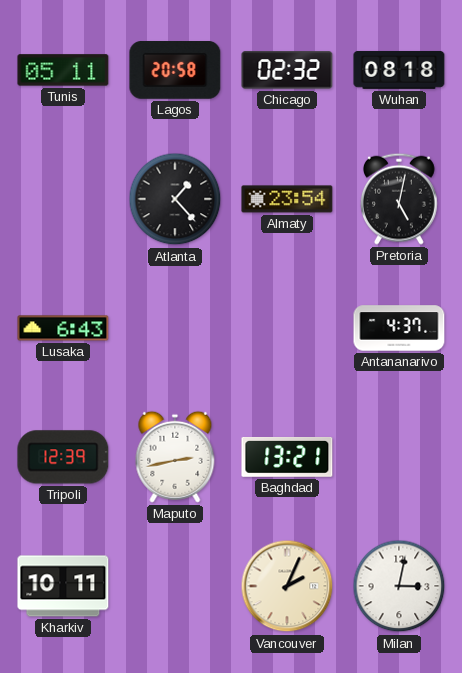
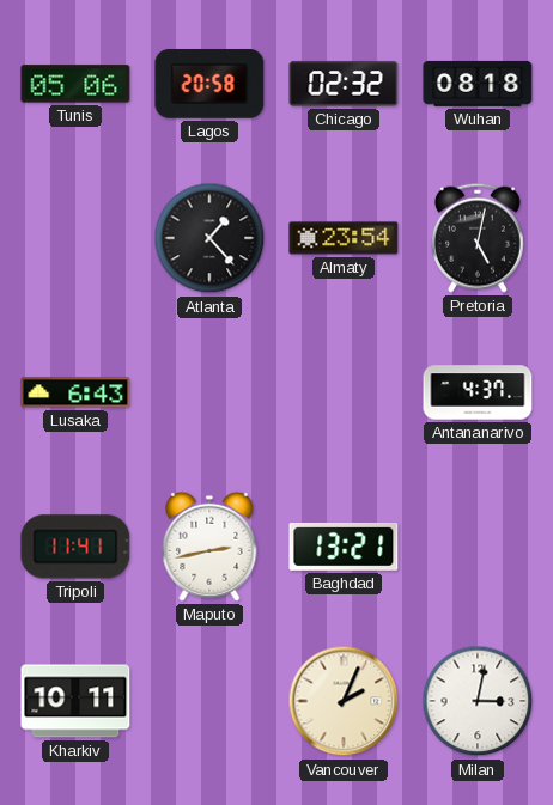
Tunis: 05:11 -> 05:06
Tripoli: 12:39 -> 11:41
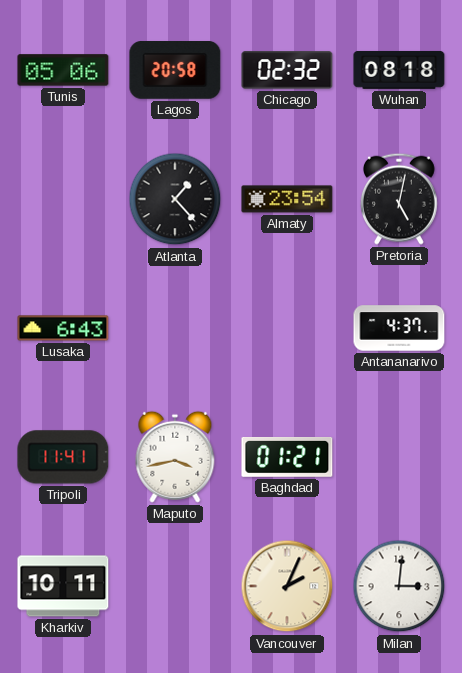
Maputo: 2:43 -> 3:43
Baghdad: 13:21 -> 01:21
Milan: 3:02 -> 3:01
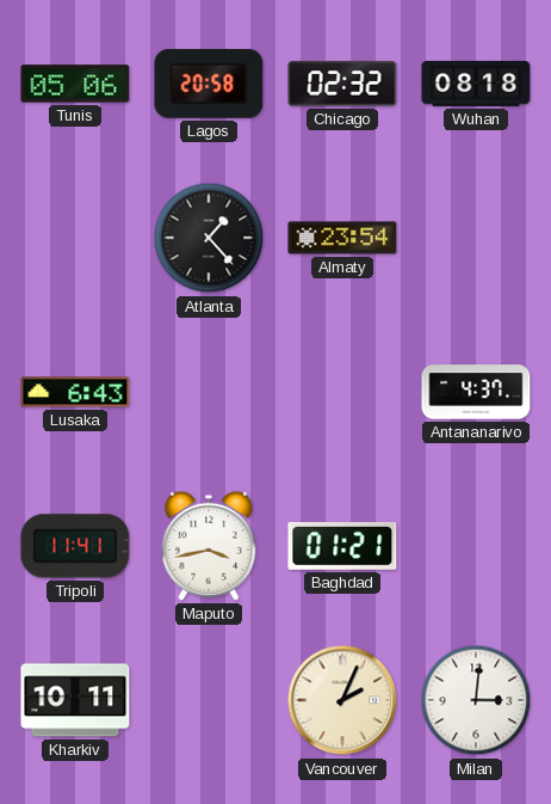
Pretoria: 5:02 -> none
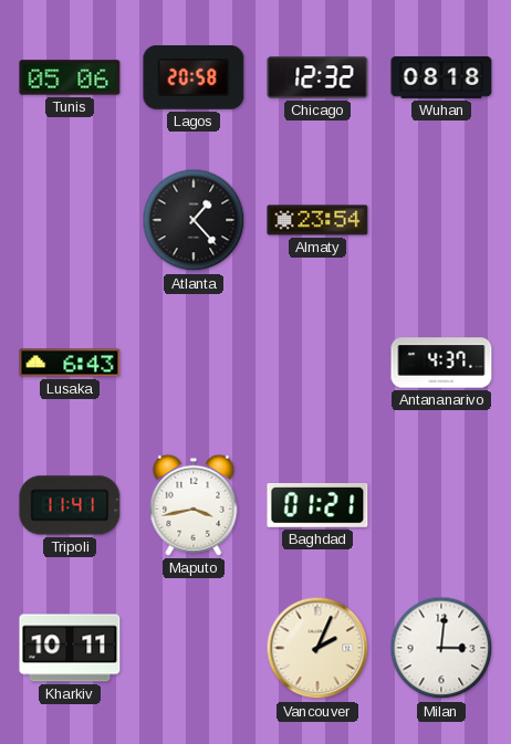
Chicago: 02:32 -> 12:32
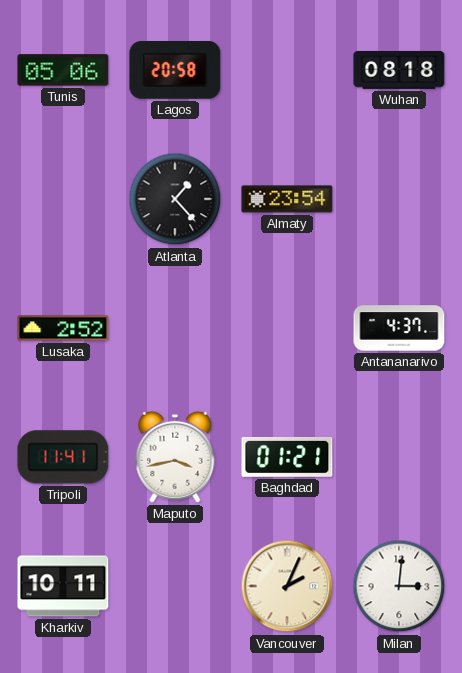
Chicago: 12:32 -> none
Lusaka: 6:43 -> 2:52
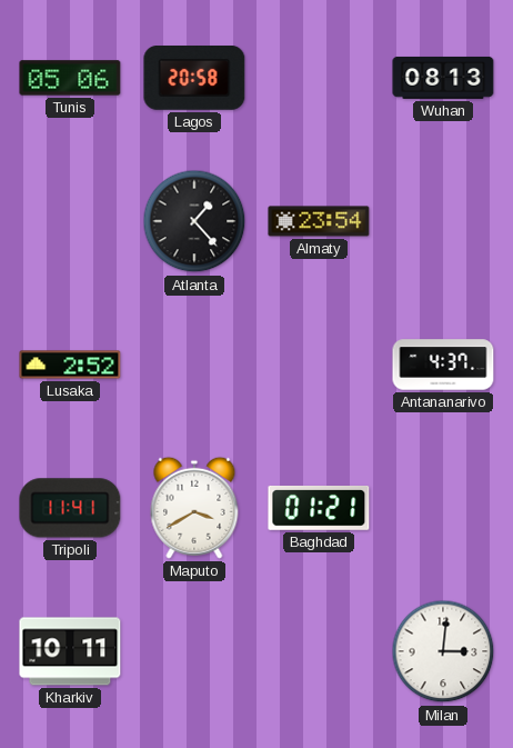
Wuhan: 08:18 -> 08:13
Maputo: 3:43 -> 3:40
Vancouver: 2:04 -> none
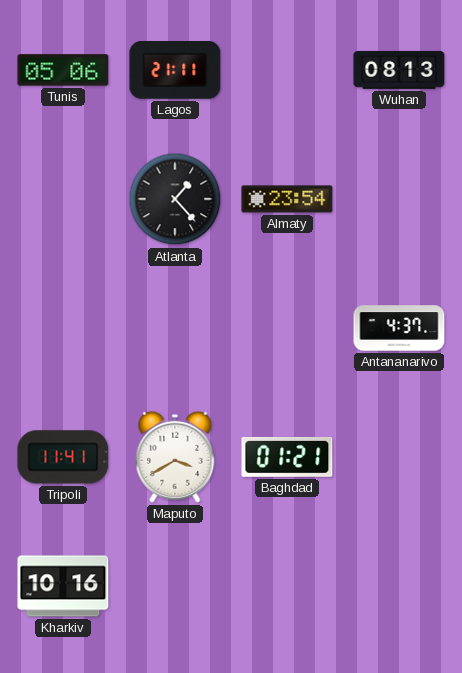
Lagos: 20:58 -> 21:11
Lusaka: 2:52 -> none
Kharkiv: 10:11 -> 10:16
Milan: 3:01 -> none
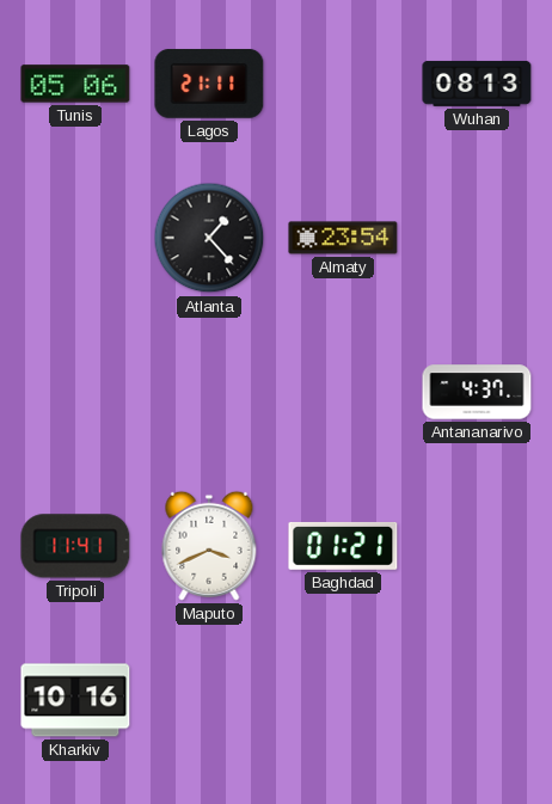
Maputo: 3:40 -> 3:41
